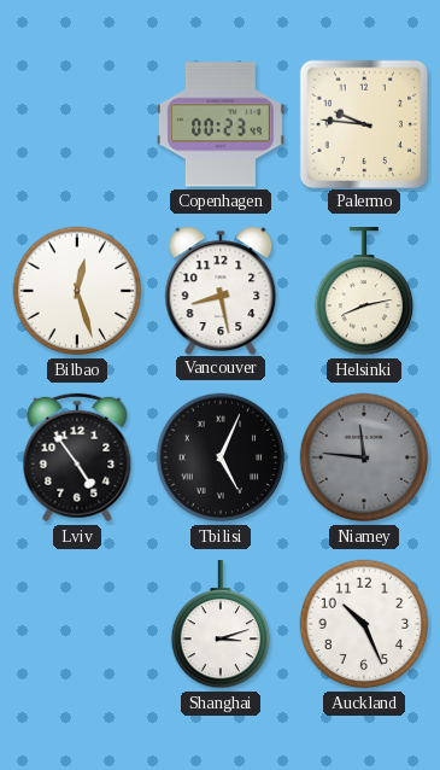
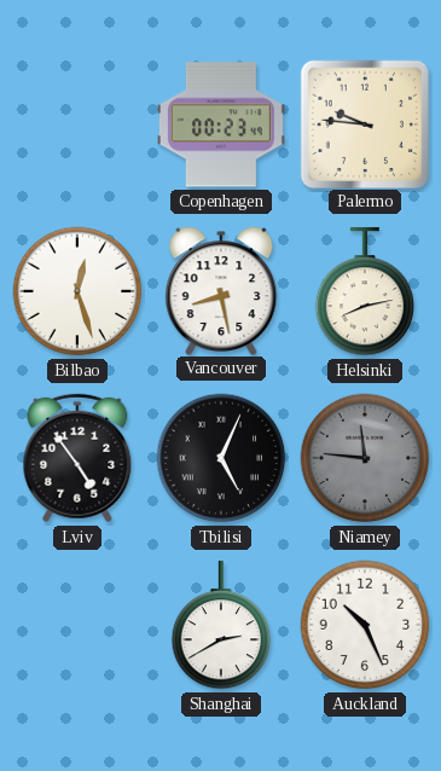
Shanghai: 3:12 -> 2:40
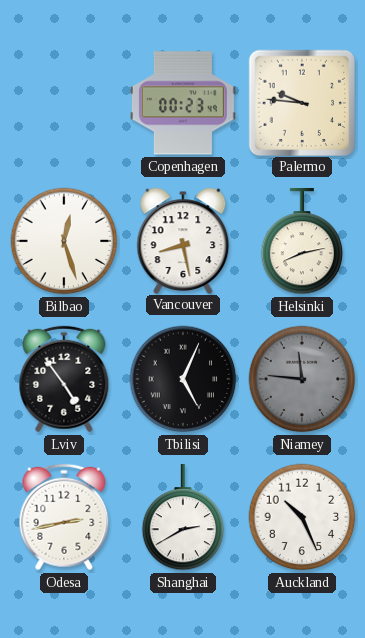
Odesa: none -> 2:43
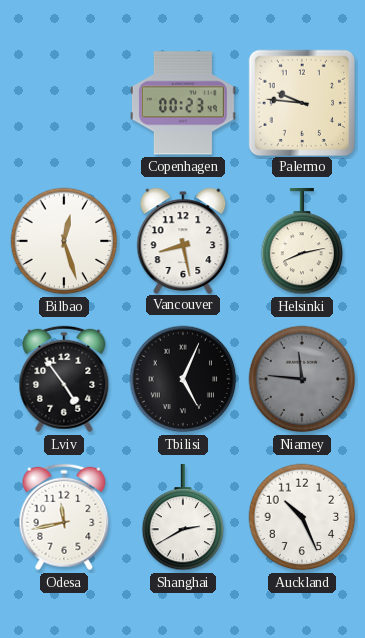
Odesa: 2:43 -> 11:43
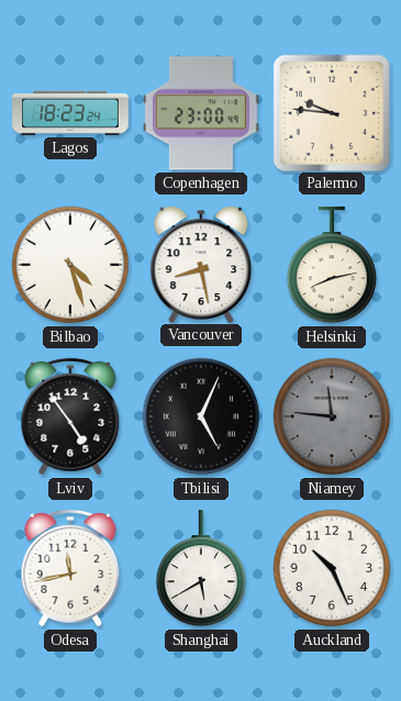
Lagos: none -> 18:23
Copenhagen: 00:23 -> 23:00
Bilbao: 12:27 -> 4:27
Shanghai: 2:40 -> 5:40
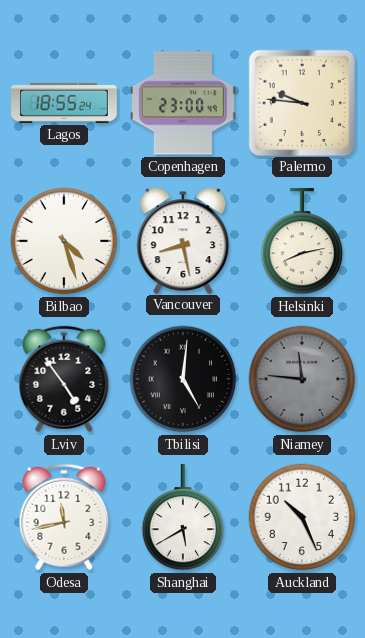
Lagos: 18:23 -> 18:55
Tbilisi: 5:04 -> 5:01
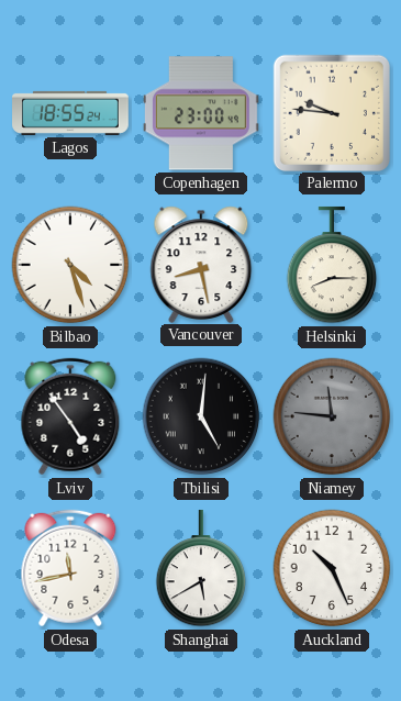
Helsinki: 8:13 -> 8:15
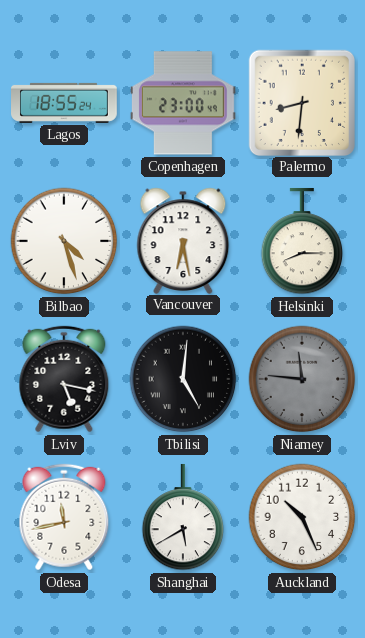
Palermo: 9:46 -> 8:31
Vancouver: 8:28 -> 6:28
Lviv: 4:54 -> 5:17
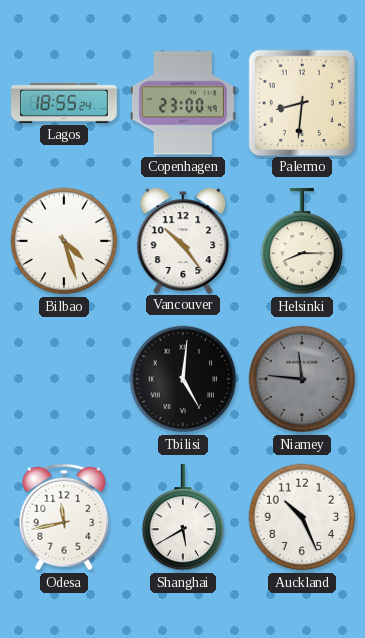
Vancouver: 6:28 -> 10:24
Lviv: 5:17 -> none
